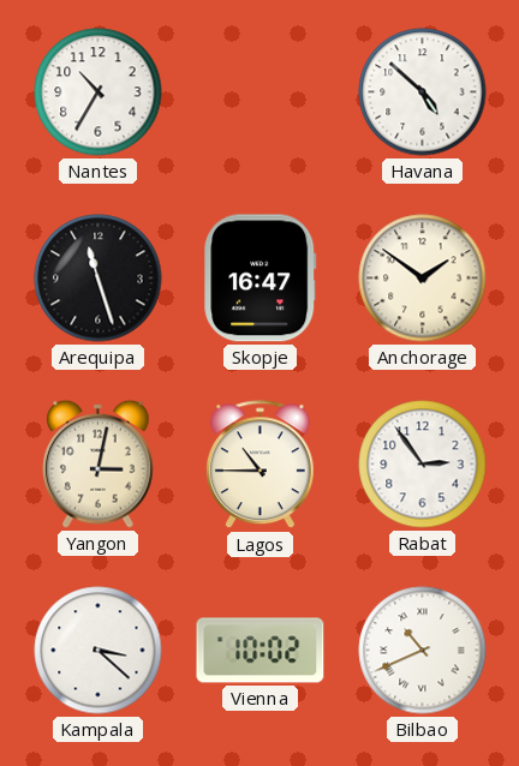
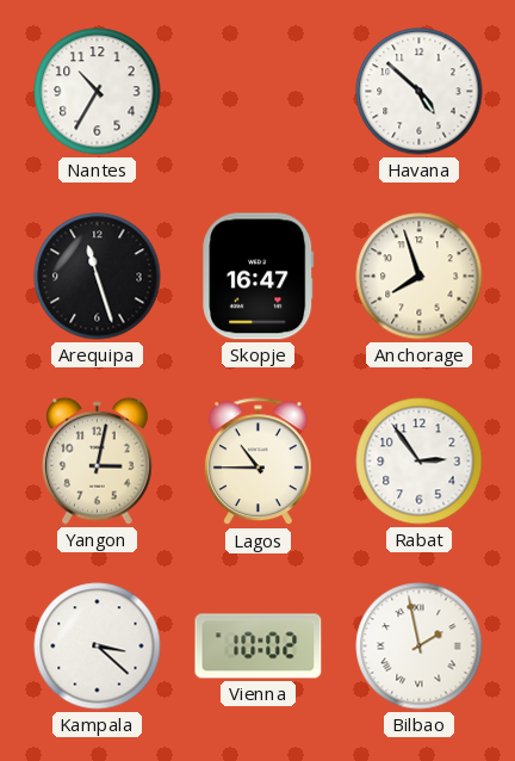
Anchorage: 1:51 -> 7:57
Bilbao: 10:41 -> 1:58
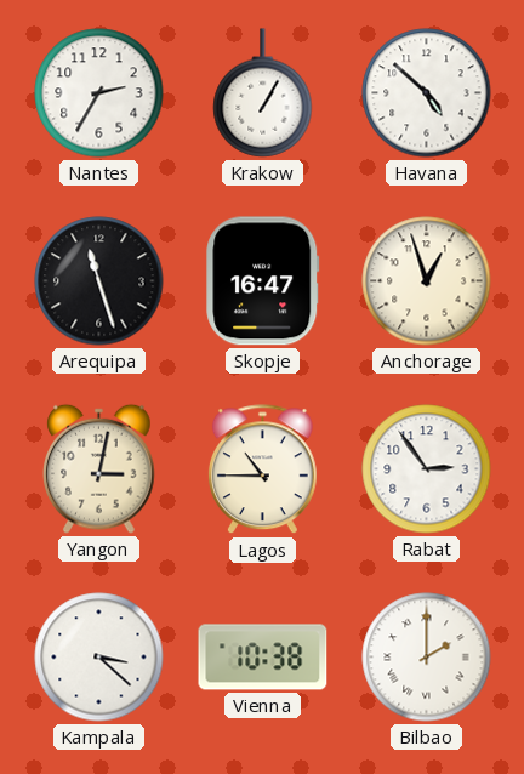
Nantes: 10:35 -> 2:35
Krakow: none -> 1:05
Anchorage: 7:57 -> 12:57
Vienna: 10:02 -> 10:38
Bilbao: 1:58 -> 2:00
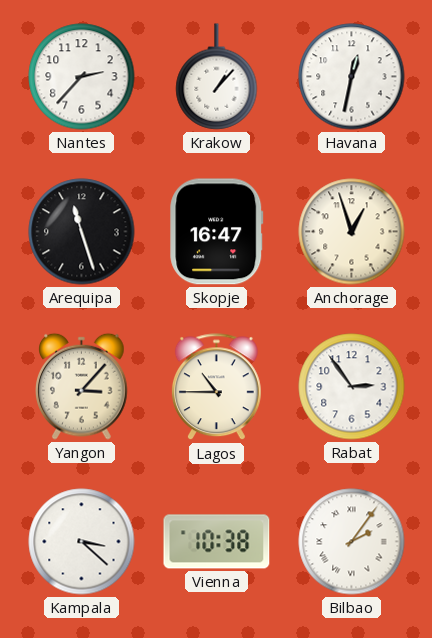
Nantes: 2:35 -> 2:37
Krakow: 1:05 -> 1:07
Havana: 4:52 -> 12:32
Yangon: 3:02 -> 3:07
Bilbao: 2:00 -> 2:06
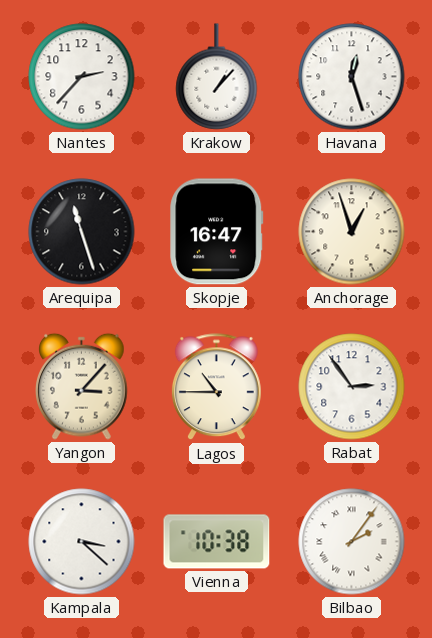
Havana: 12:32 -> 12:27
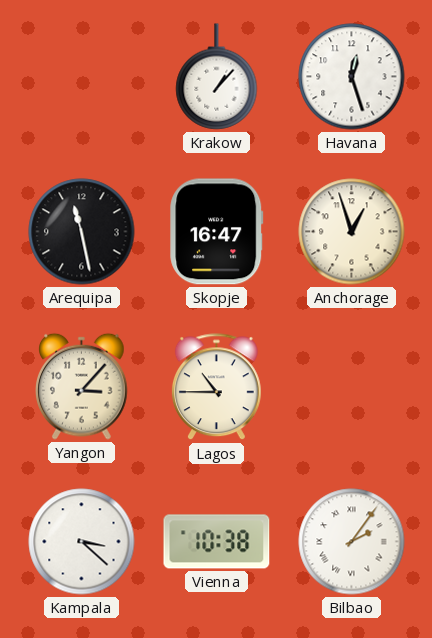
Nantes: 2:37 -> none
Arequipa: 11:27 -> 11:28
Rabat: 2:54 -> none
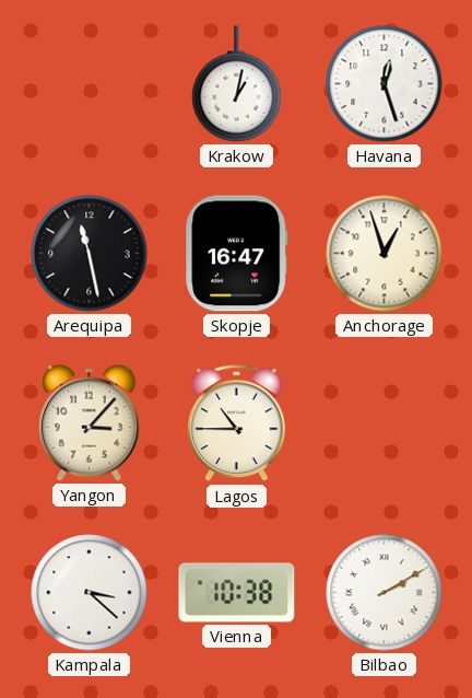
Krakow: 1:07 -> 1:02
Bilbao: 2:06 -> 2:10
